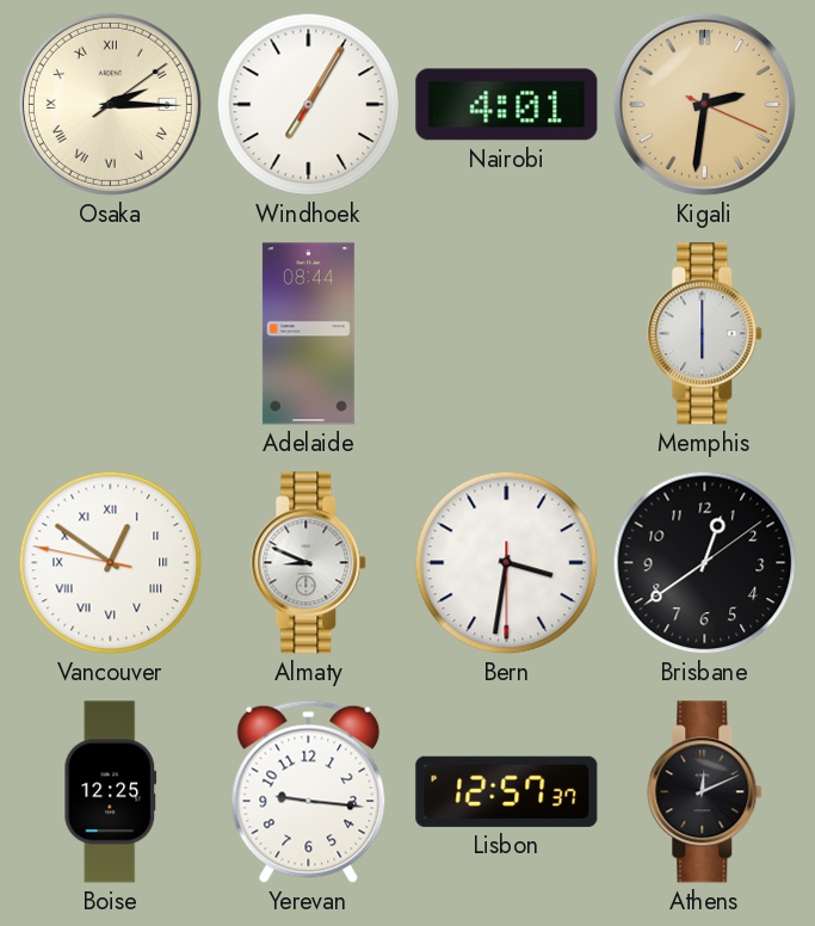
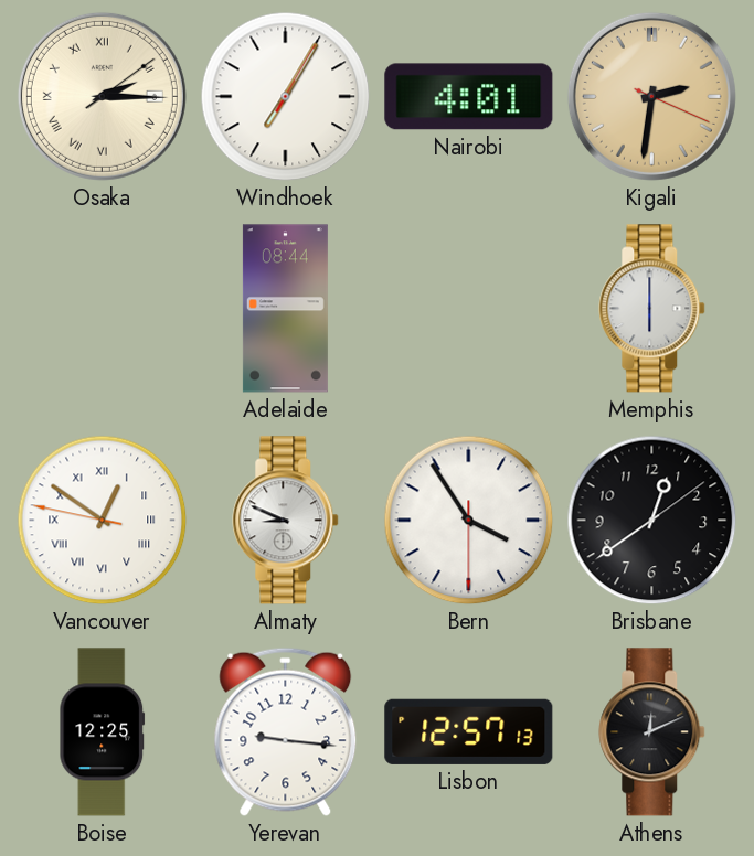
Bern: 3:31 -> 3:54
Lisbon: 12:57:37 -> 12:57:13
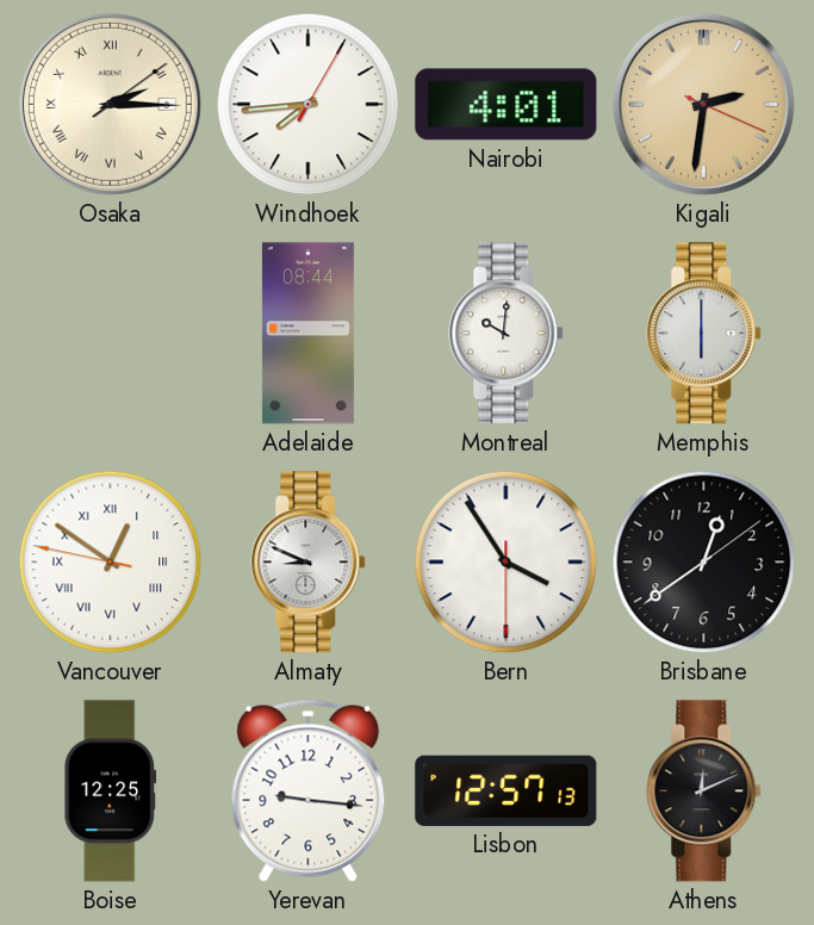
Windhoek: 7:05 -> 7:44
Montreal: none -> 10:01
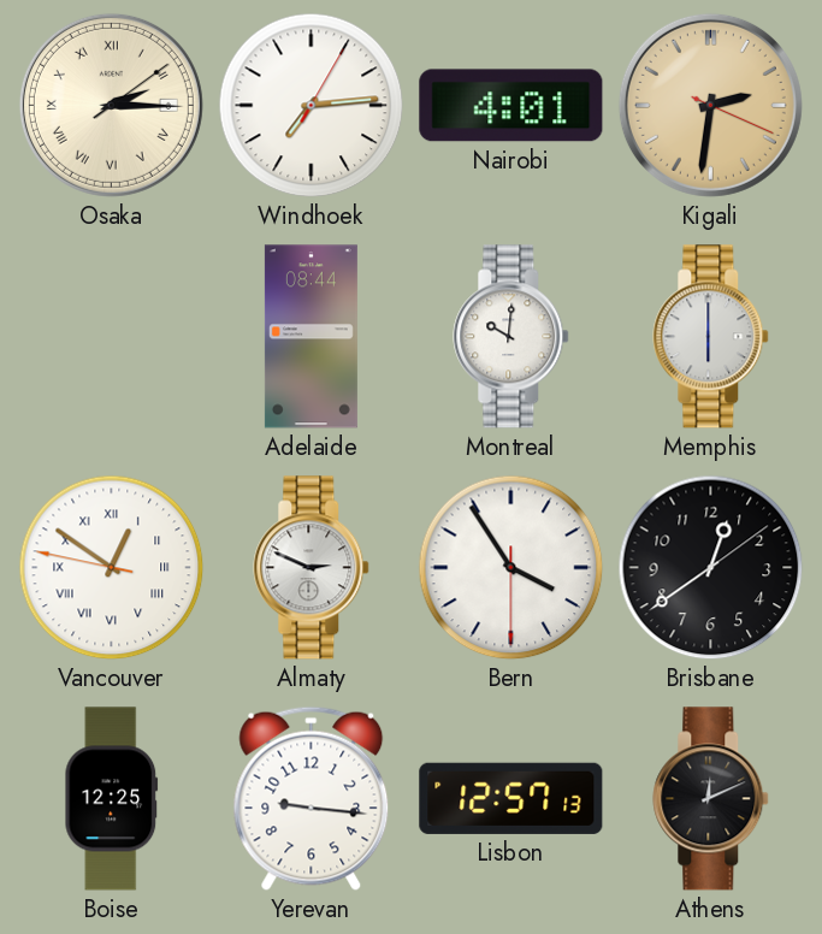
Windhoek: 7:44 -> 7:14
Almaty: 8:49 -> 2:49
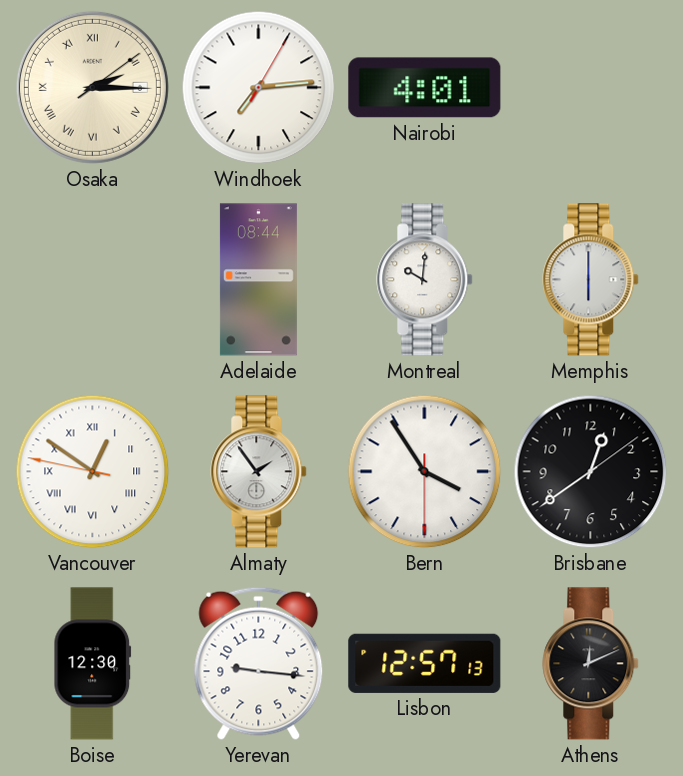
Kigali: 2:31 -> none
Almaty: 2:49 -> 1:54
Boise: 12:25 -> 12:30
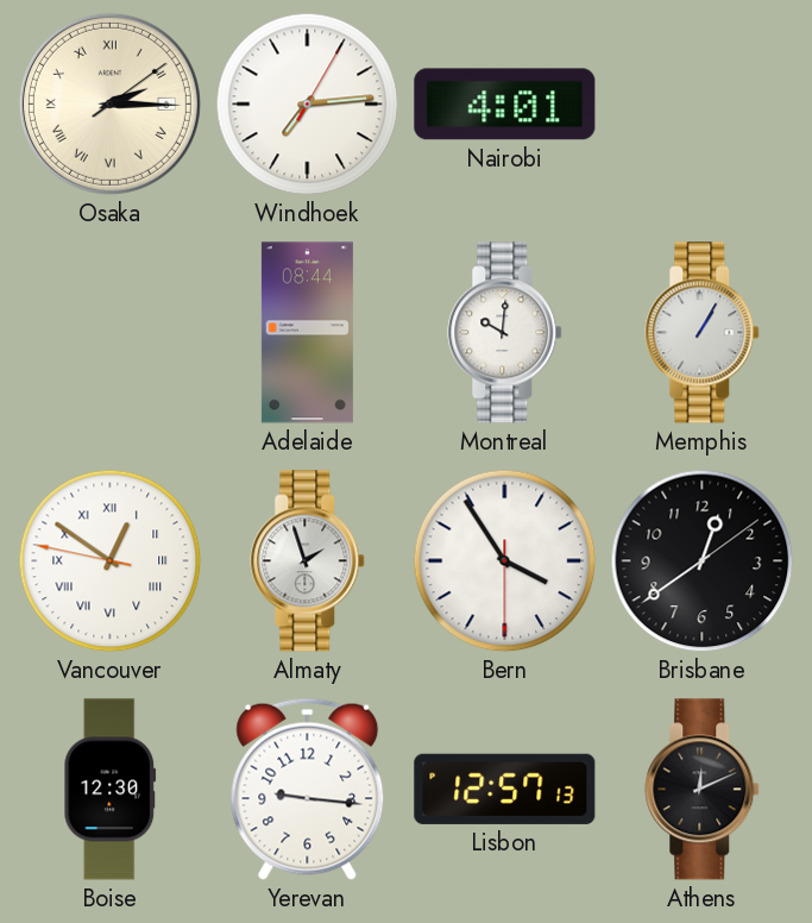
Memphis: 6:00 -> 1:05
Almaty: 1:54 -> 1:57
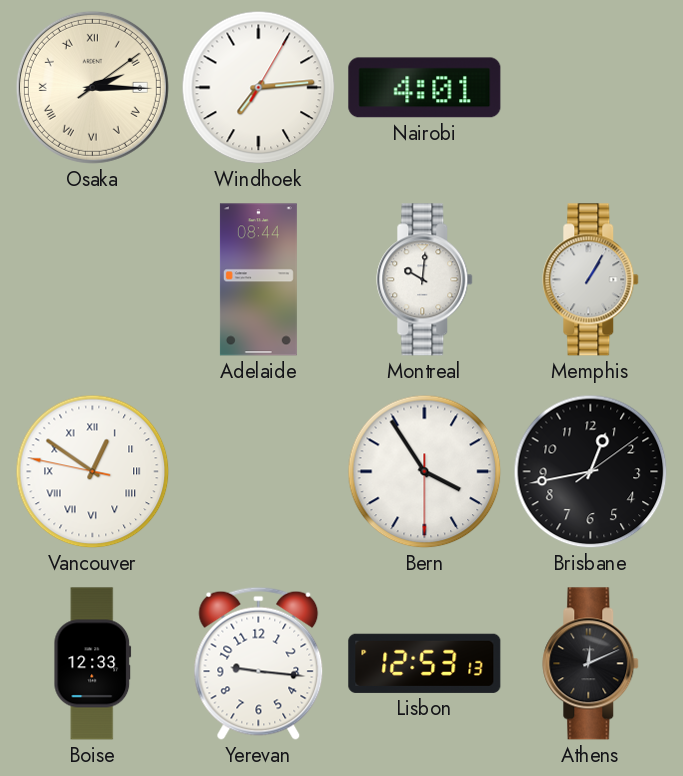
Almaty: 1:57 -> none
Brisbane: 12:39 -> 12:43
Boise: 12:30 -> 12:33
Lisbon: 12:57 -> 12:53
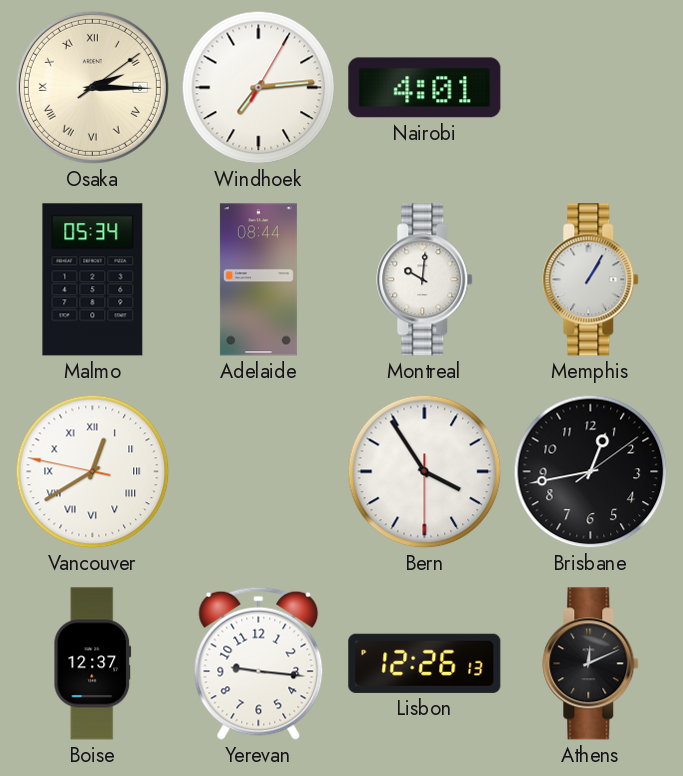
Malmo: none -> 05:34
Vancouver: 12:50 -> 12:39
Boise: 12:33 -> 12:37
Lisbon: 12:53 -> 12:26
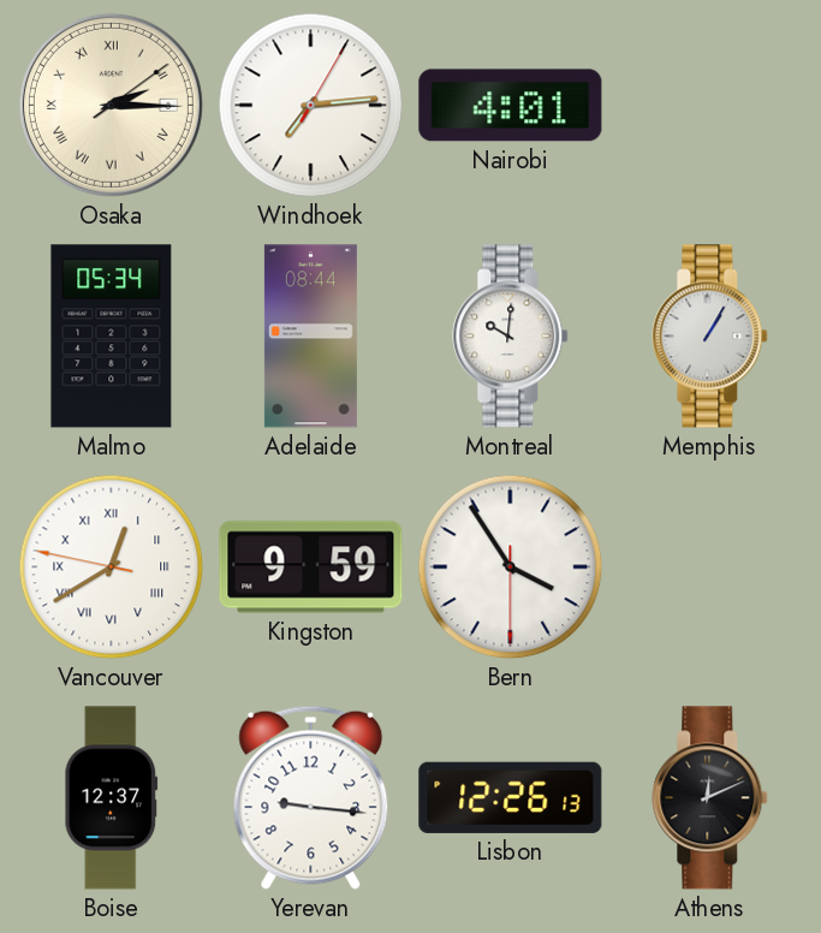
Kingston: none -> 9:59
Brisbane: 12:43 -> none
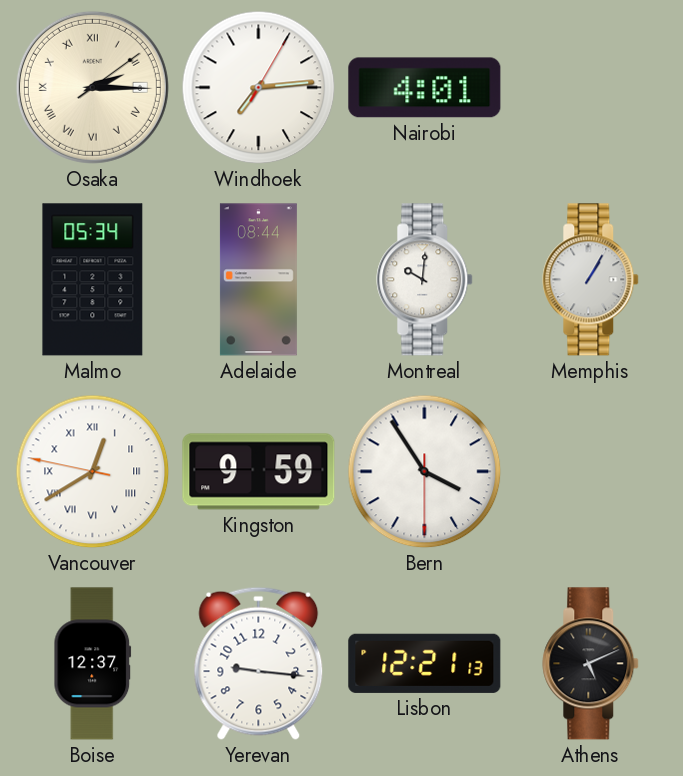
Lisbon: 12:26 -> 12:21
Athens: 12:11 -> 5:11
